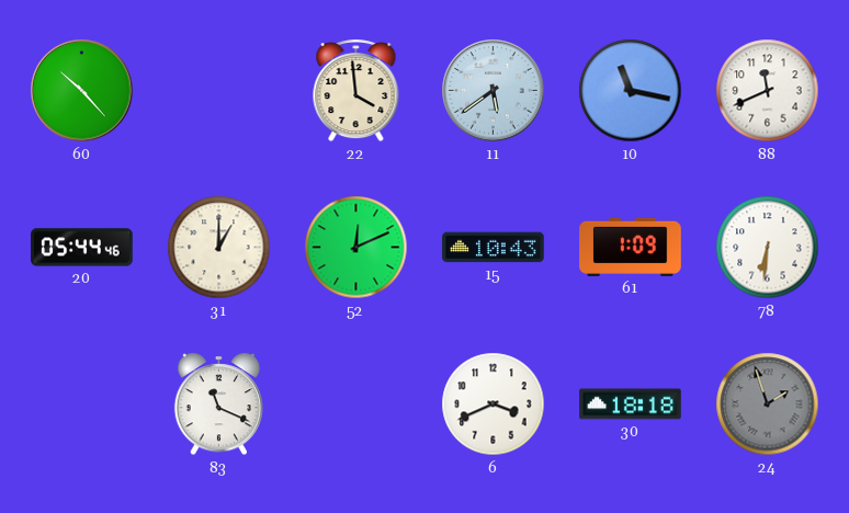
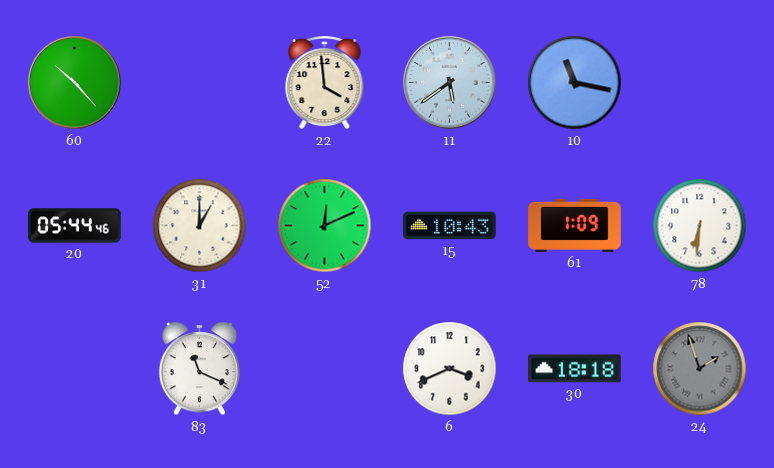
88: 11:41 -> none
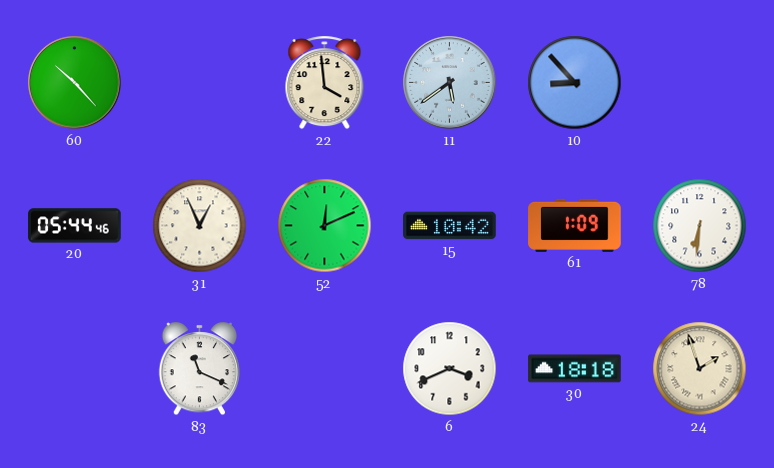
10: 11:17 -> 8:53
31: 1:00 -> 12:56
15: 10:43 -> 10:42
24 dial: grey -> cream
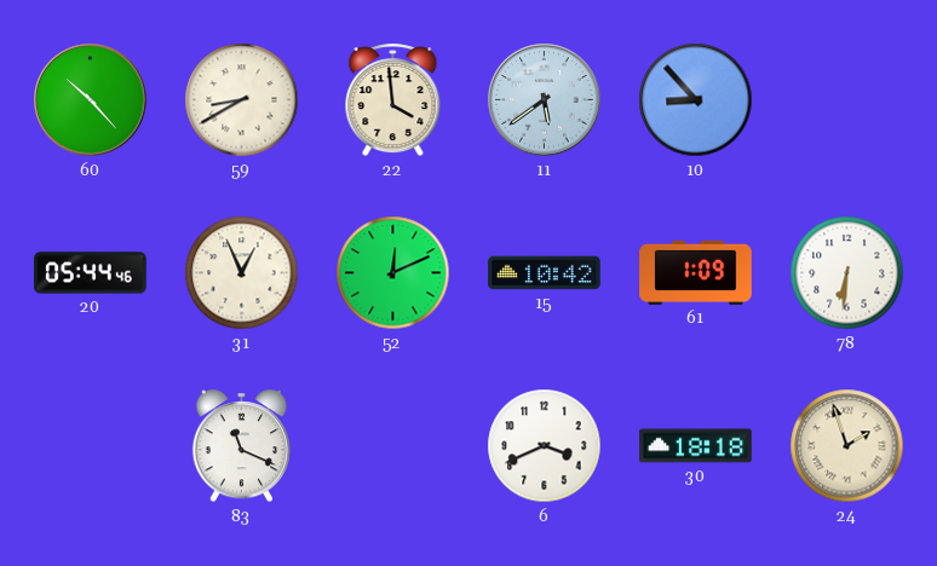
59: none -> 8:40
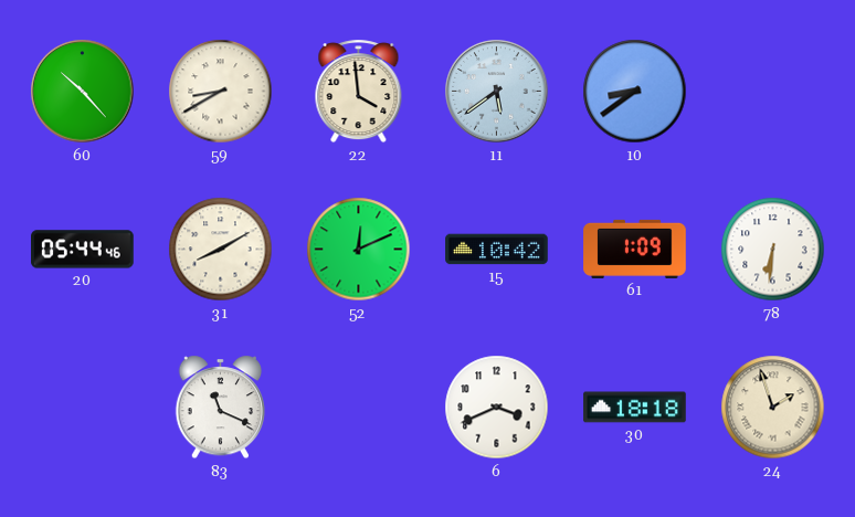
10: 8:53 -> 8:39
31: 12:56 -> 8:10
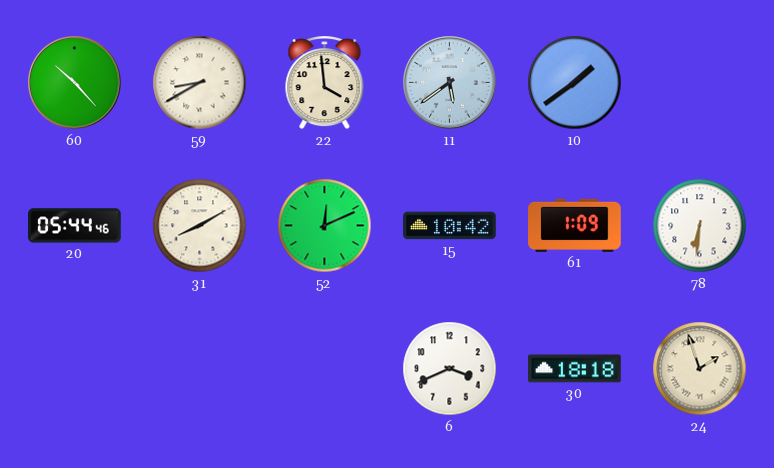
10: 8:39 -> 1:39
83: 11:19 -> none
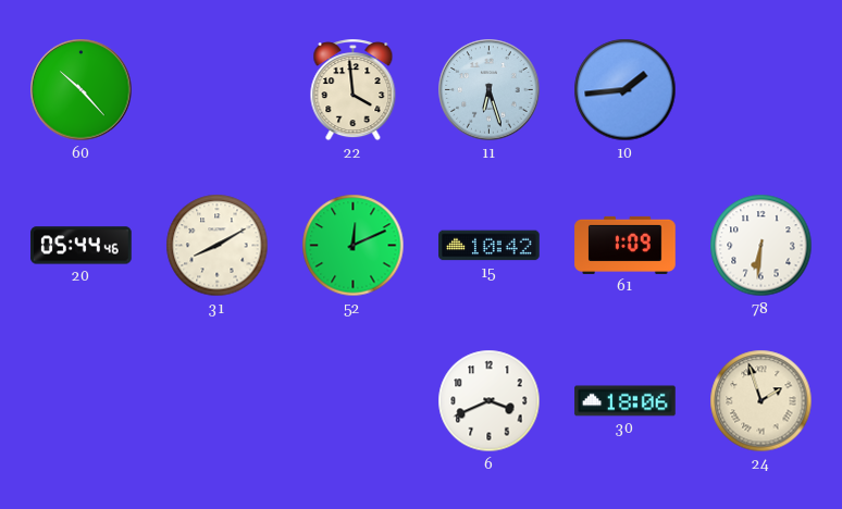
59: 8:40 -> none
11: 5:39 -> 6:27
10: 1:39 -> 1:44
30: 18:18 -> 18:06
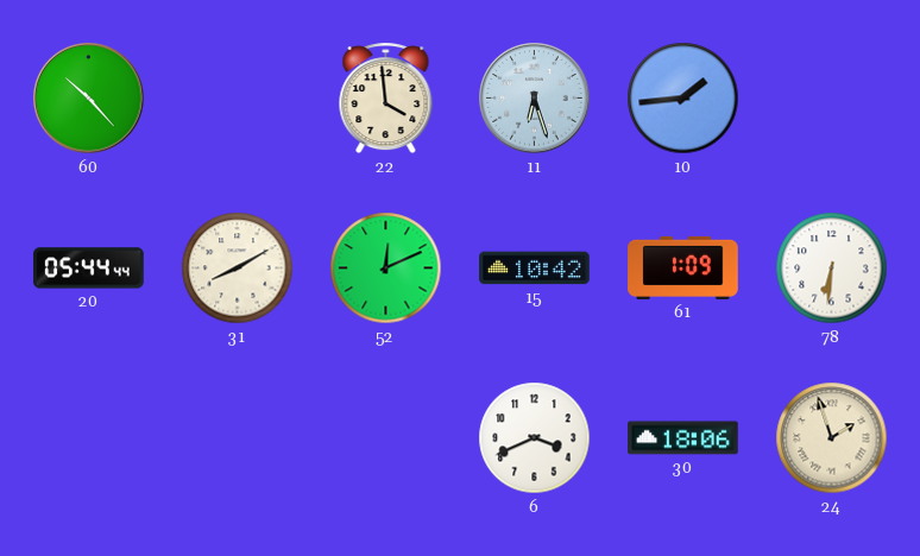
20: 05:44:46 -> 05:44:44
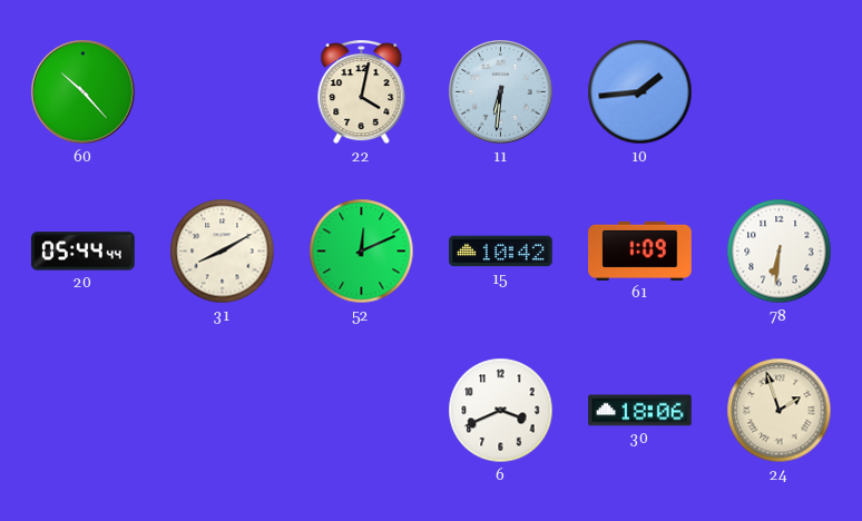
22: 3:59 -> 4:02
11: 6:27 -> 6:31
